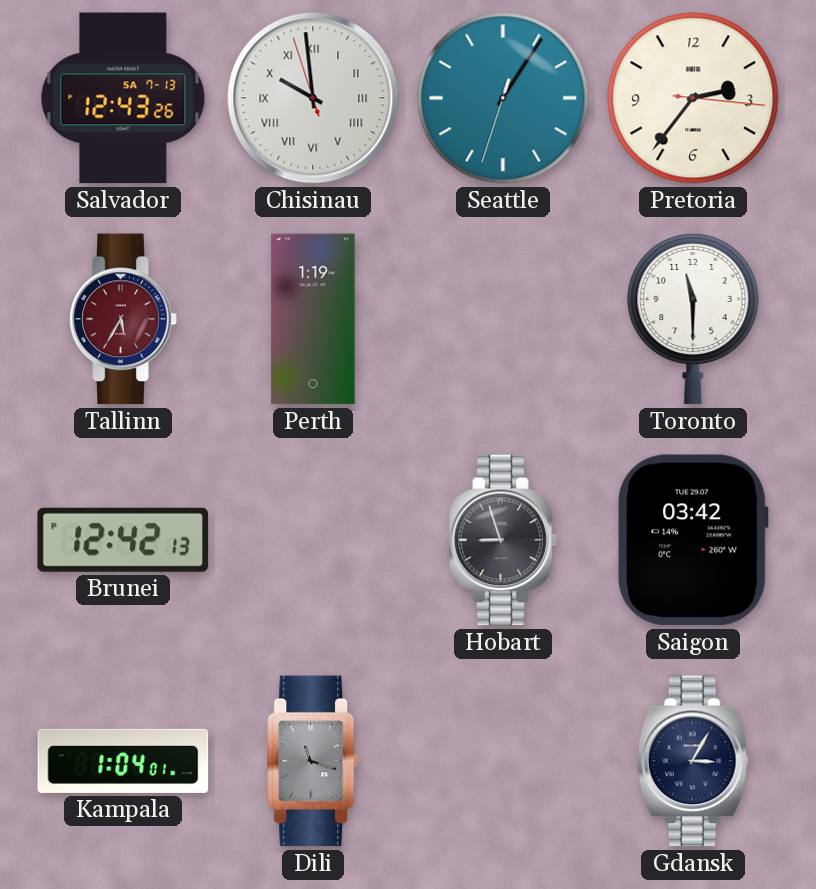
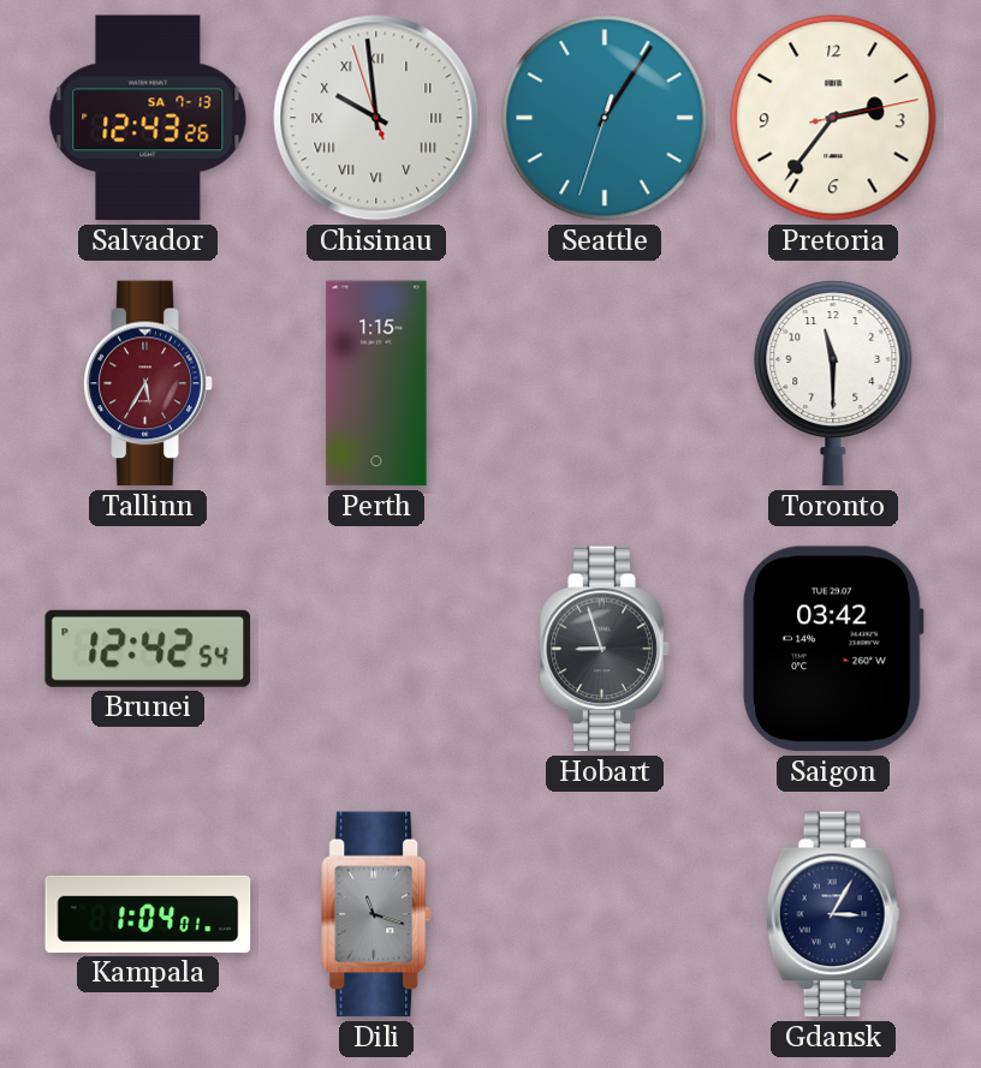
Pretoria: 2:36:16 -> 2:36:13
Perth: 1:19 -> 1:15
Brunei: 12:42:13 PM -> 12:42:54 PM
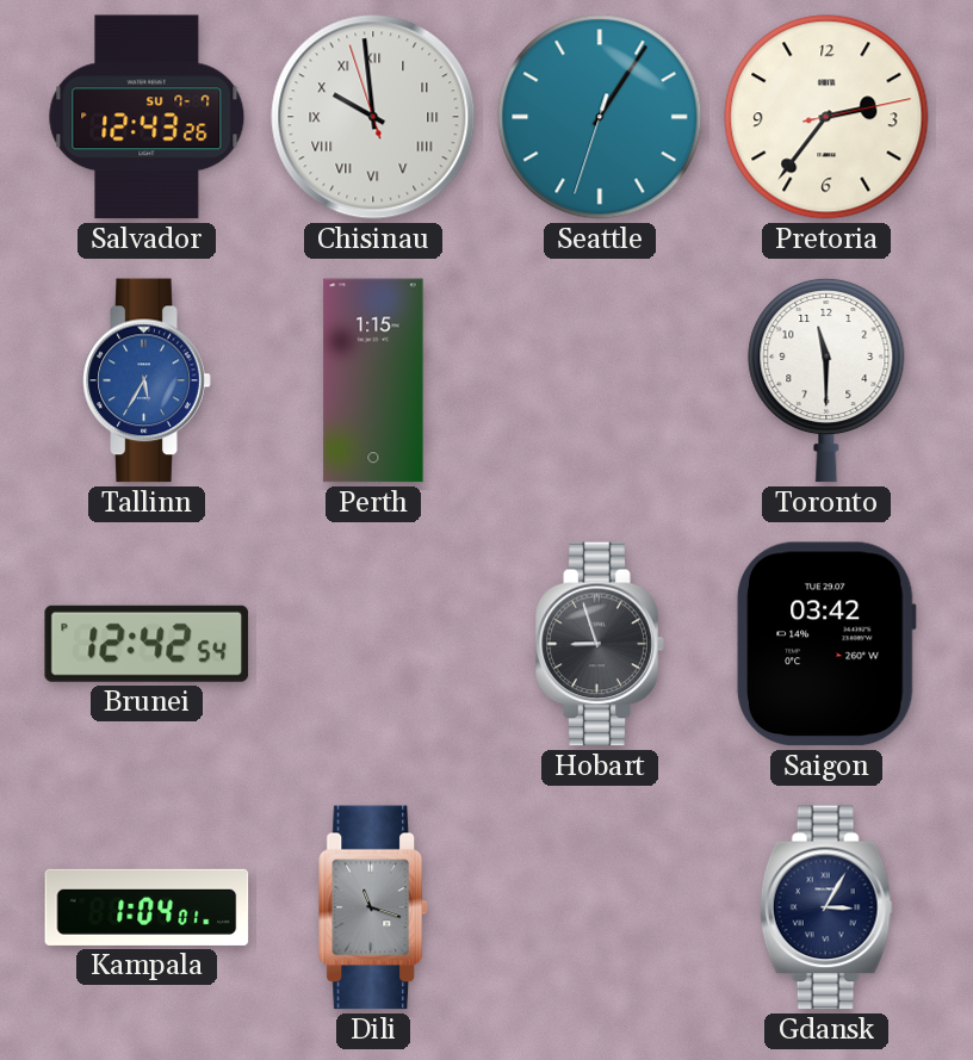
Salvador date: SA 7-13 -> SU 7-7
Tallinn dial: burgundy -> blue
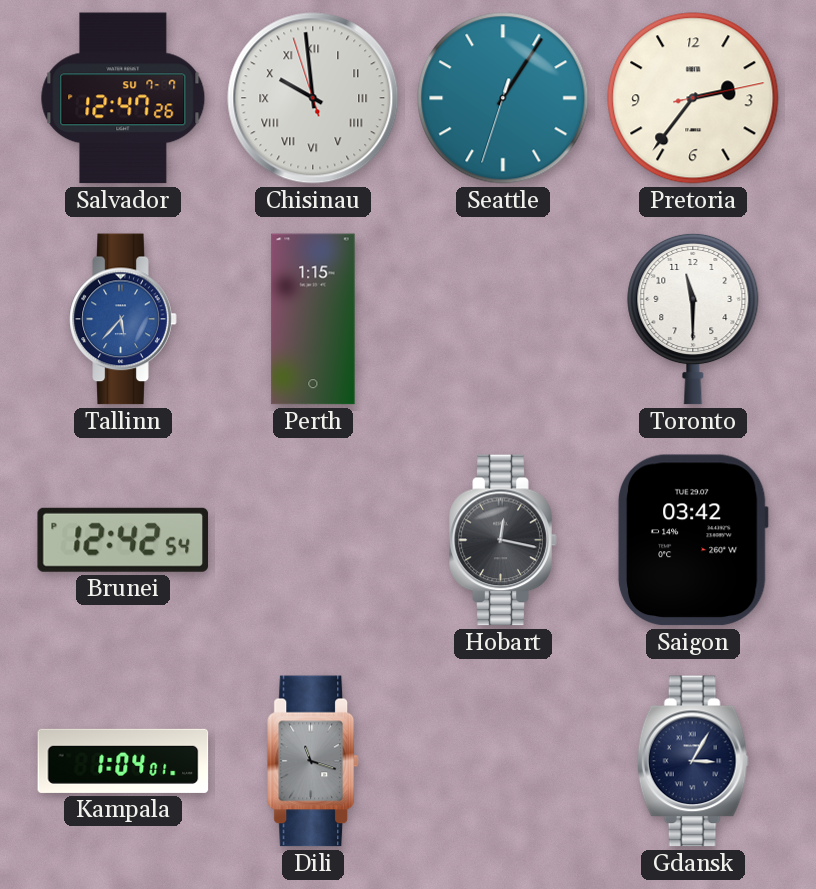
Salvador: 12:43 -> 12:47
Tallinn: 5:35 -> 5:37
Hobart: 8:57 -> 12:17
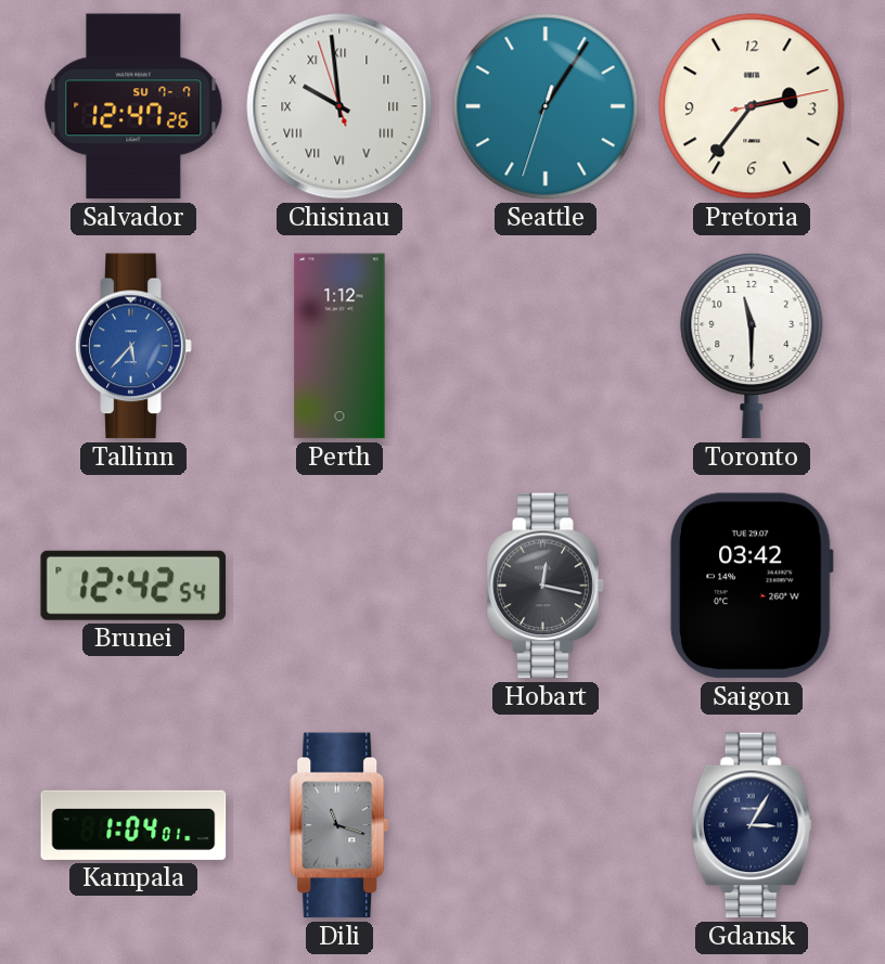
Perth: 1:15 -> 1:12
